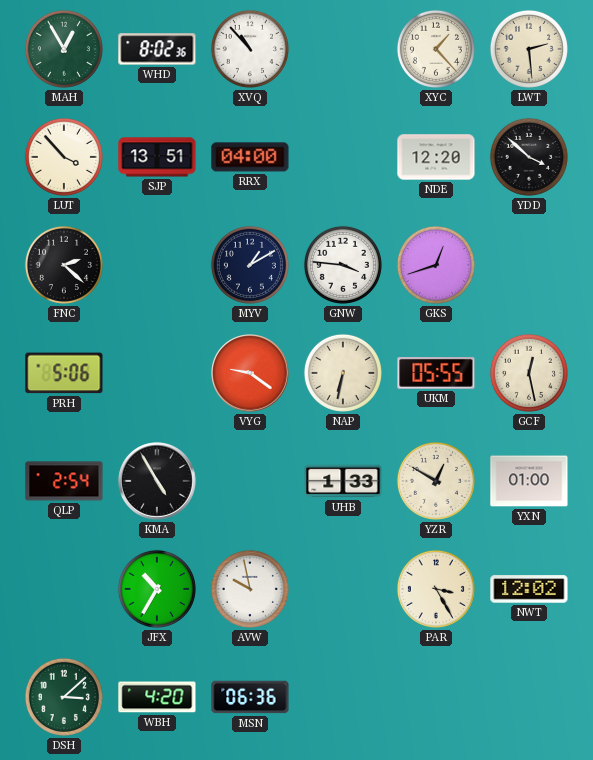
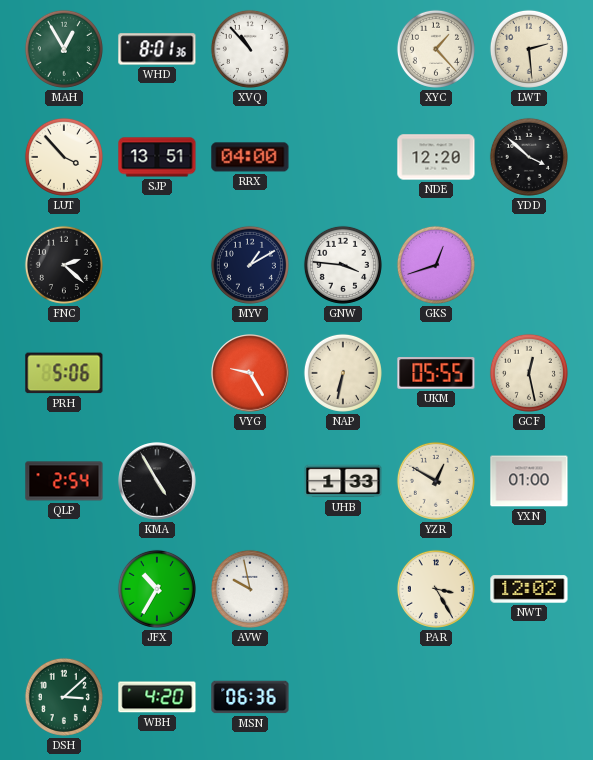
WHD: 8:02 -> 8:01
VYG: 9:21 -> 9:25
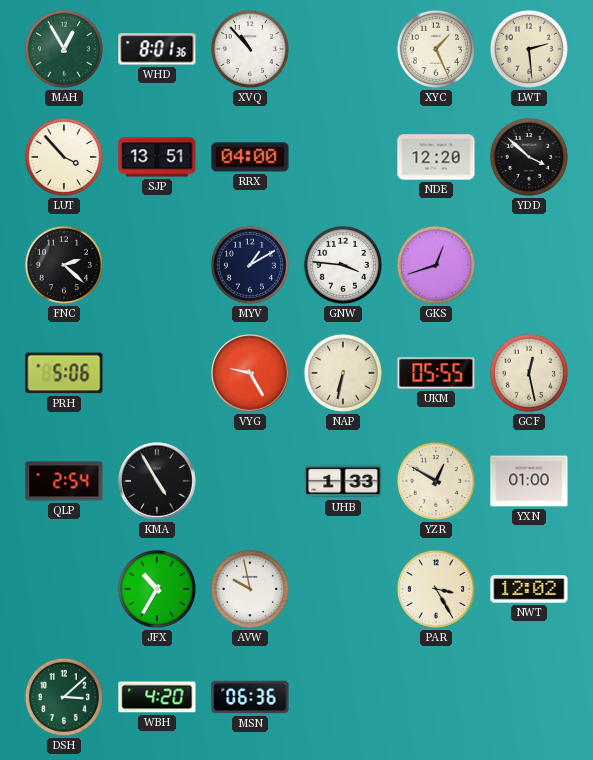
XYC: 1:23 -> 1:26
